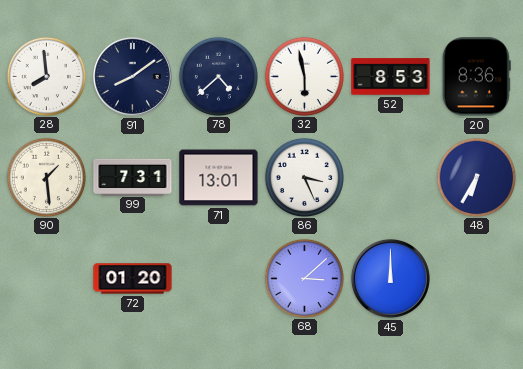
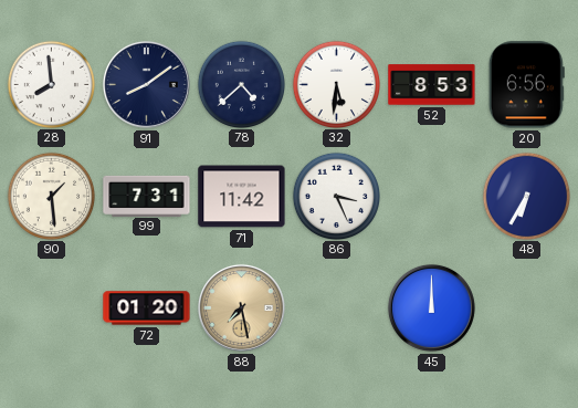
32: 5:58 -> 5:31
20: 8:36 -> 6:56
71: 13:01 -> 11:42
88: none -> 7:28
68: 3:08 -> none
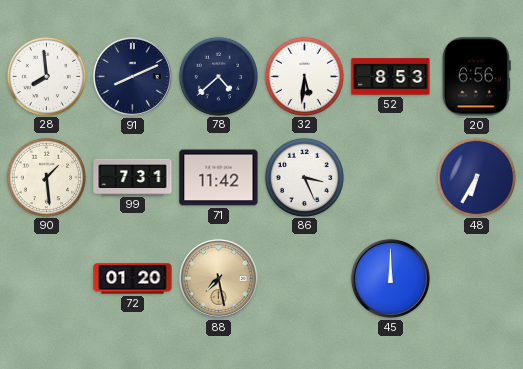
91: 8:09 -> 8:11
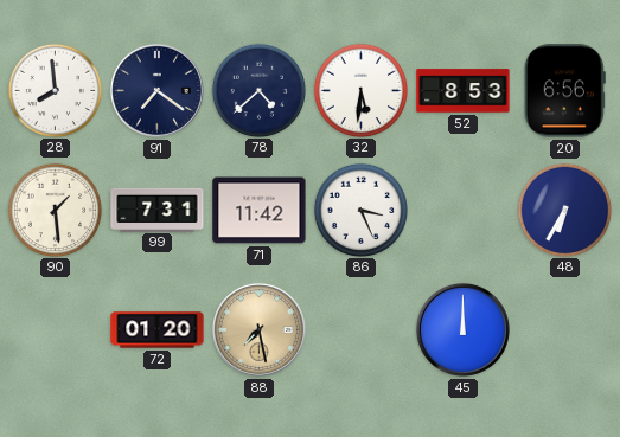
91: 8:11 -> 7:21
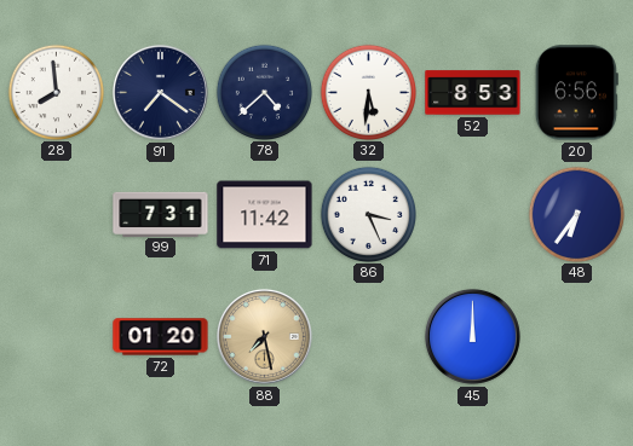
90: 1:29 -> none
48: 6:35 -> 6:36
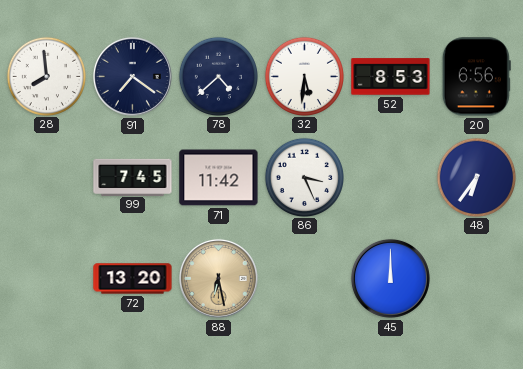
99: 7:31 -> 7:45
72: 01:20 -> 13:20
88: 7:28 -> 6:28
